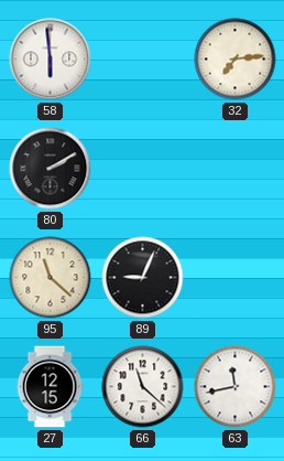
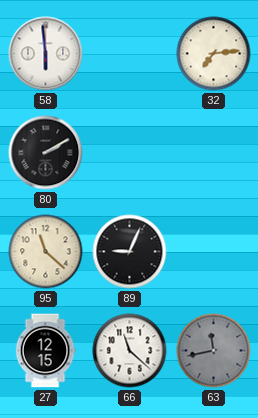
63 dial: white -> grey
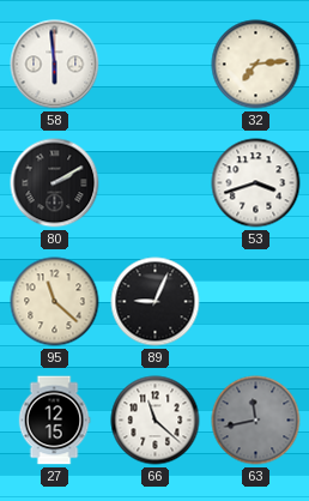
53: none -> 3:42
